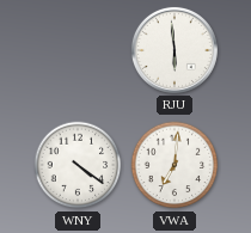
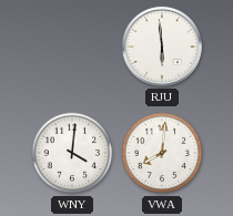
WNY: 4:21 -> 4:01
VWA: 7:01 -> 8:01
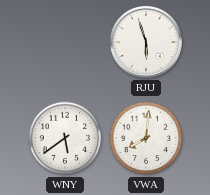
RJU: 5:59 -> 5:57
WNY: 4:01 -> 5:39
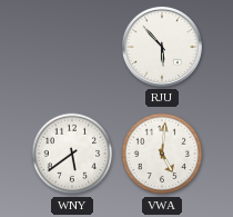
RJU: 5:57 -> 5:53
VWA: 8:01 -> 5:01
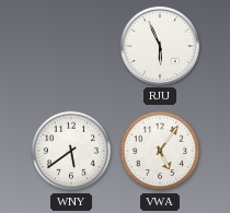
RJU: 5:53 -> 5:56
VWA: 5:01 -> 5:06
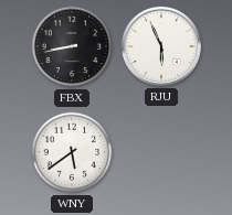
FBX: none -> 8:43
VWA: 5:06 -> none
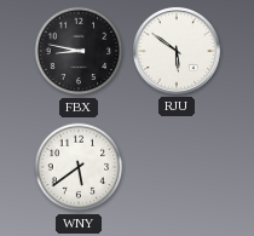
FBX: 8:43 -> 8:47
RJU: 5:56 -> 5:51
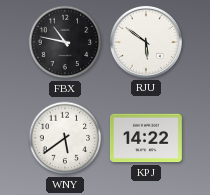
FBX: 8:47 -> 10:47
KPJ: none -> 14:22
